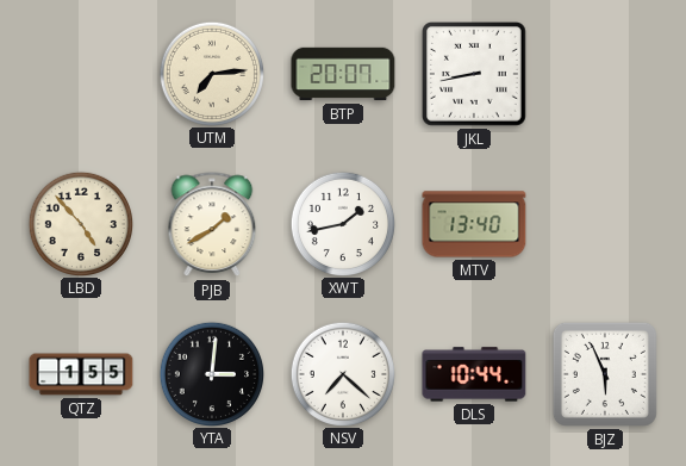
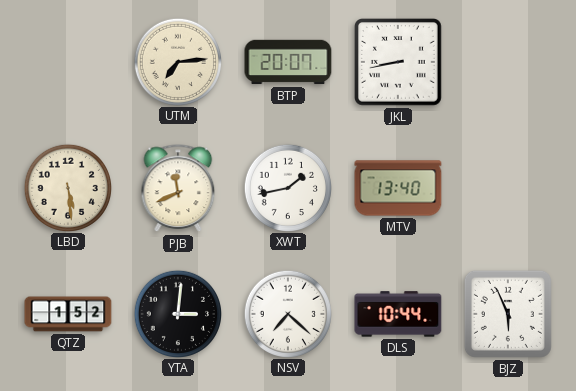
LBD: 4:53 -> 5:29
PJB: 1:40 -> 11:41
QTZ: 1:55 -> 1:52
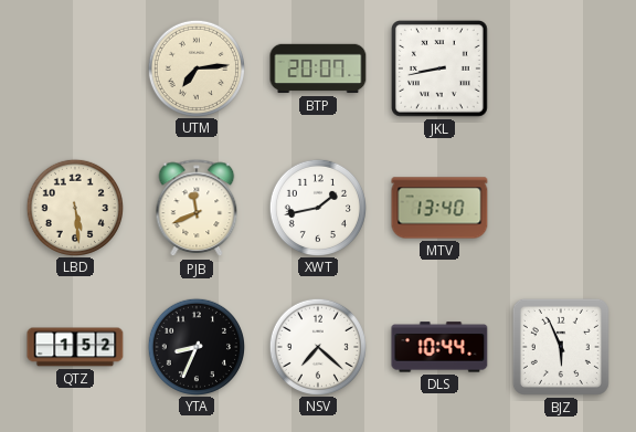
YTA: 3:01 -> 8:34
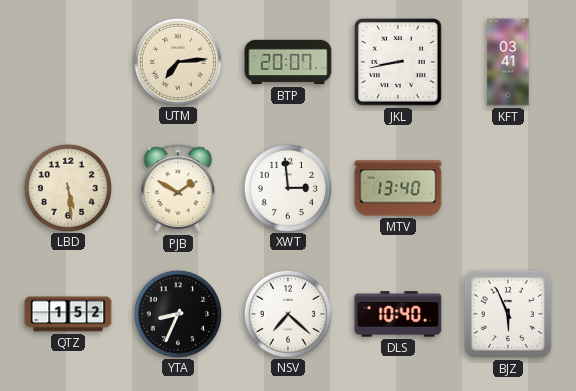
KFT: none -> 03:41
PJB: 11:41 -> 1:50
XWT: 1:43 -> 2:59
DLS: 10:44 -> 10:40
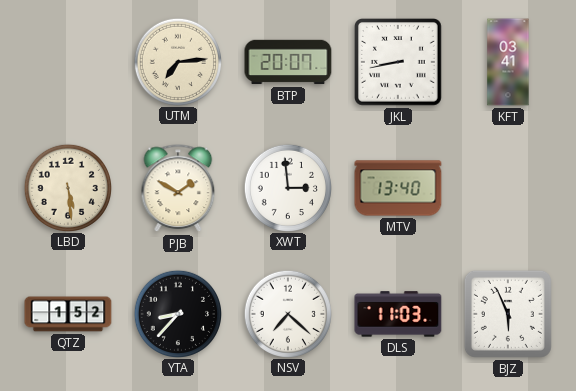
YTA: 8:34 -> 8:37
DLS: 10:40 -> 11:03
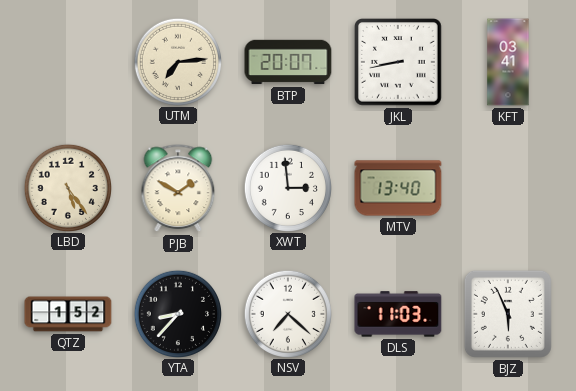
LBD: 5:29 -> 5:24
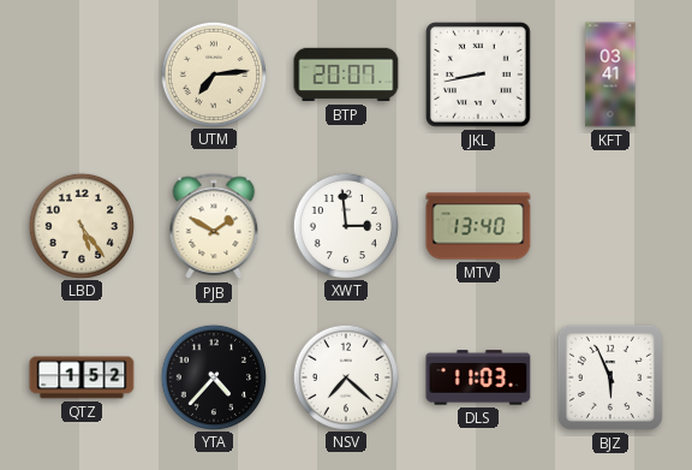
YTA: 8:37 -> 4:37
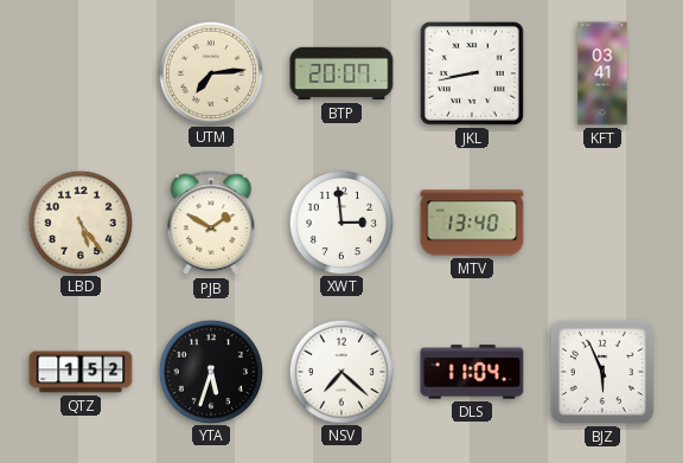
YTA: 4:37 -> 5:33
DLS: 11:03 -> 11:04
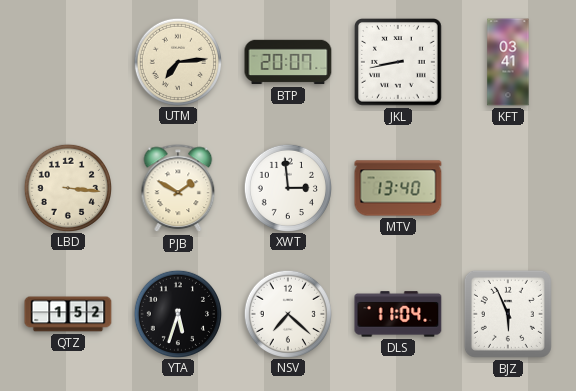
LBD: 5:24 -> 3:16
